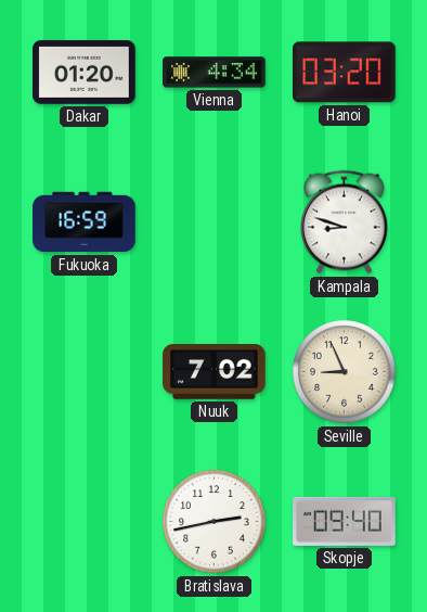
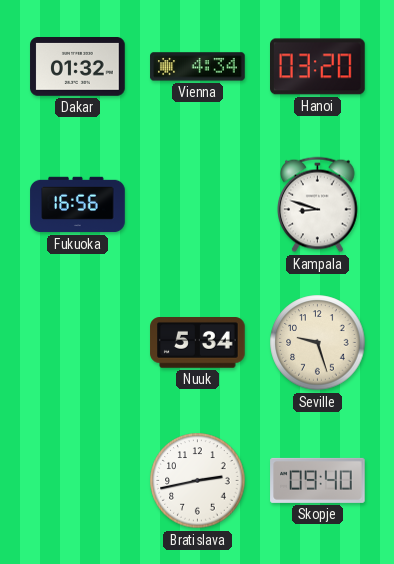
Dakar: 01:20 -> 01:32
Fukuoka: 16:59 -> 16:56
Nuuk: 7:02 -> 5:34
Seville: 8:56 -> 9:27
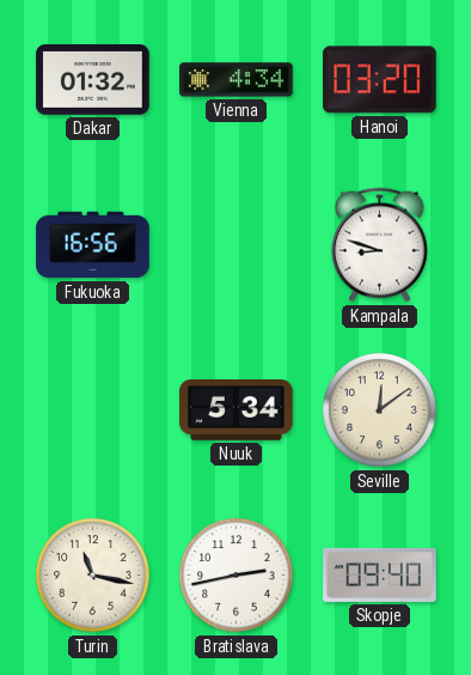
Seville: 9:27 -> 12:09
Turin: none -> 11:17
